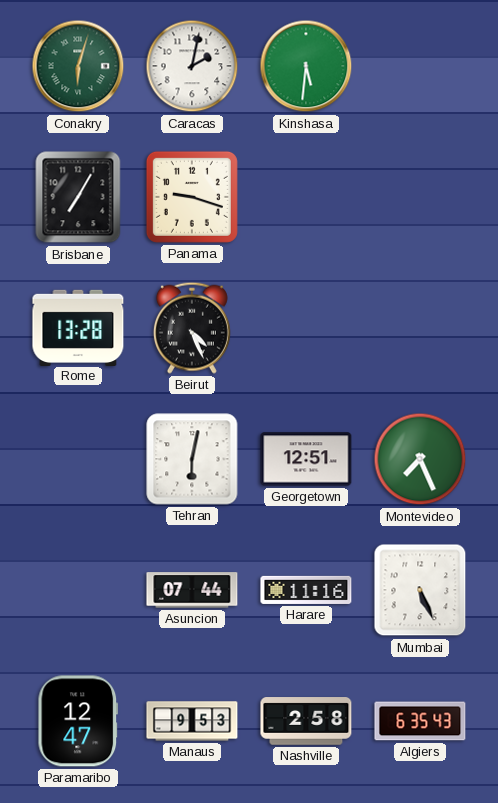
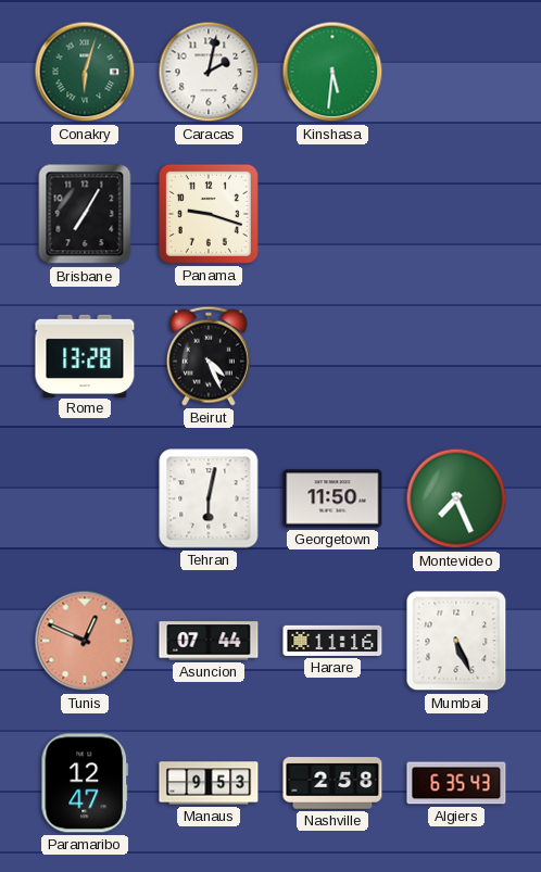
Georgetown: 12:51 -> 11:50
Tunis: none -> 12:49
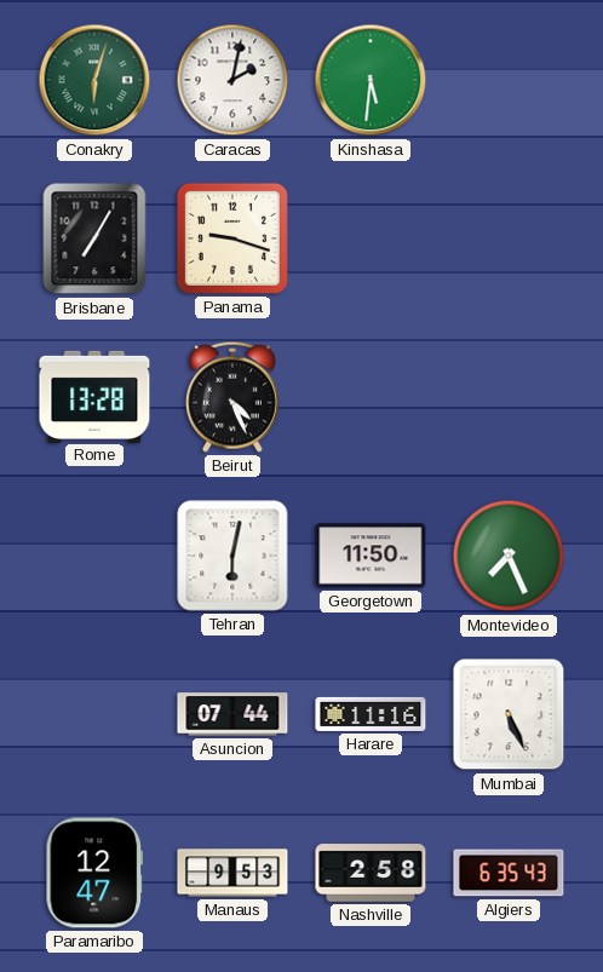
Tunis: 12:49 -> none
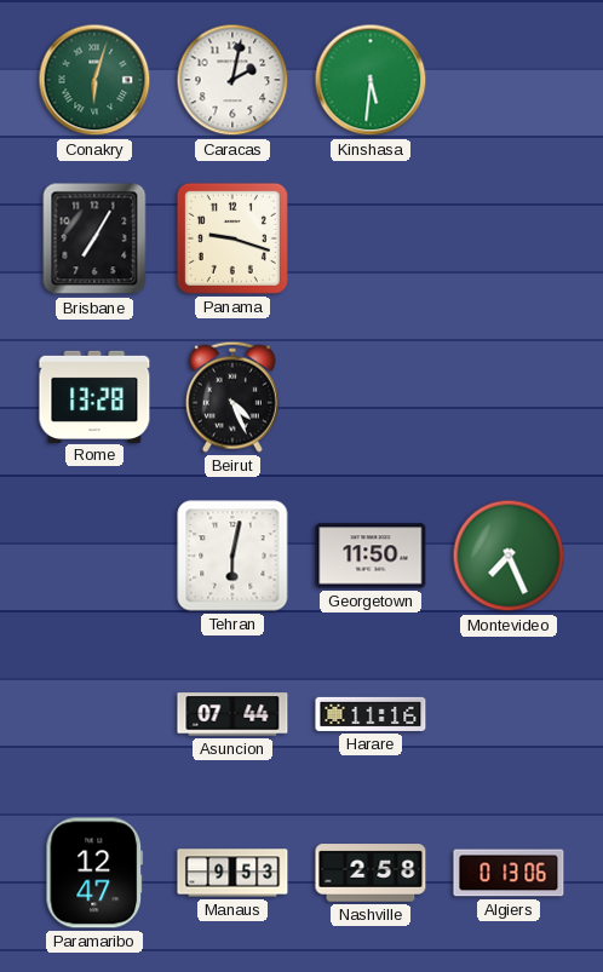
Mumbai: 5:26 -> none
Algiers: 6:35 -> 0:13
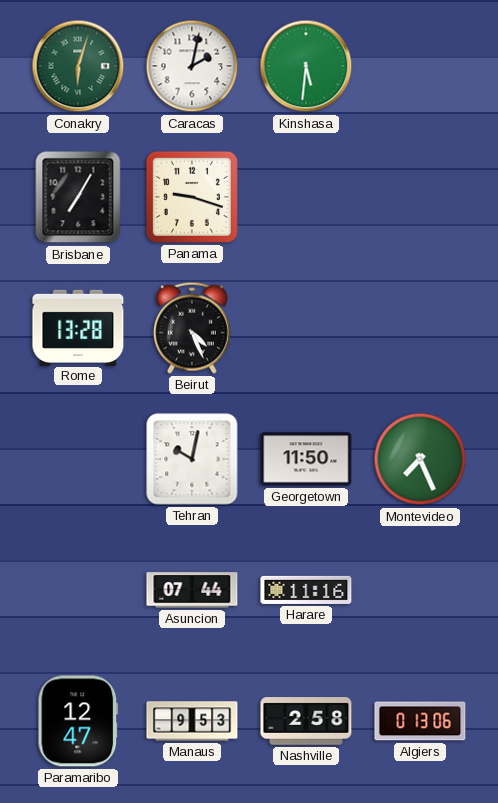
Tehran: 6:02 -> 10:02
